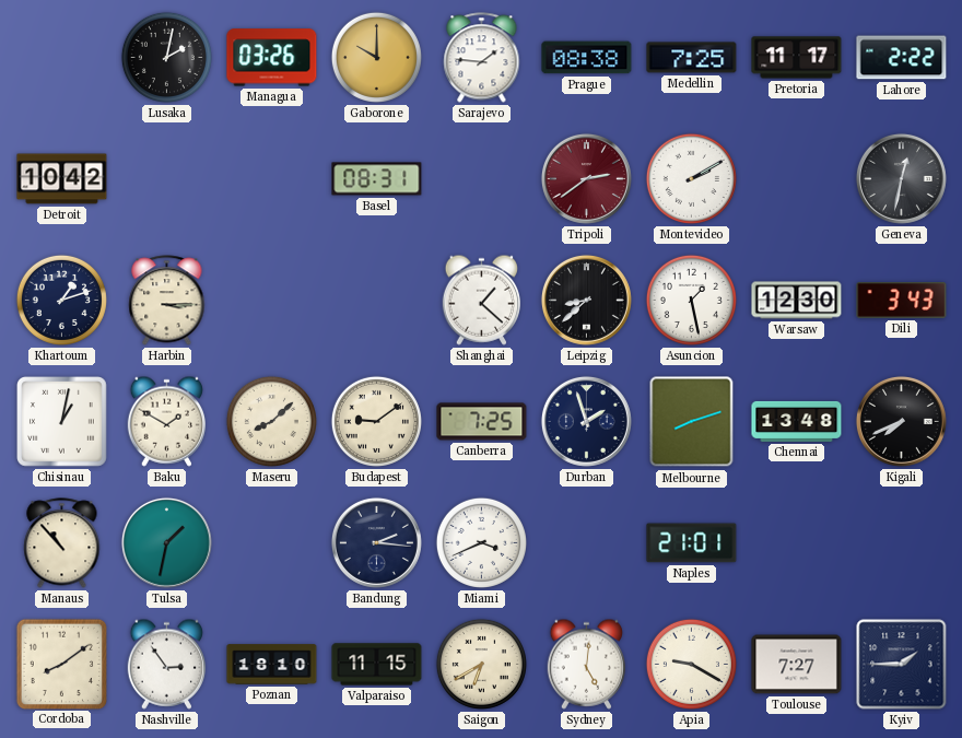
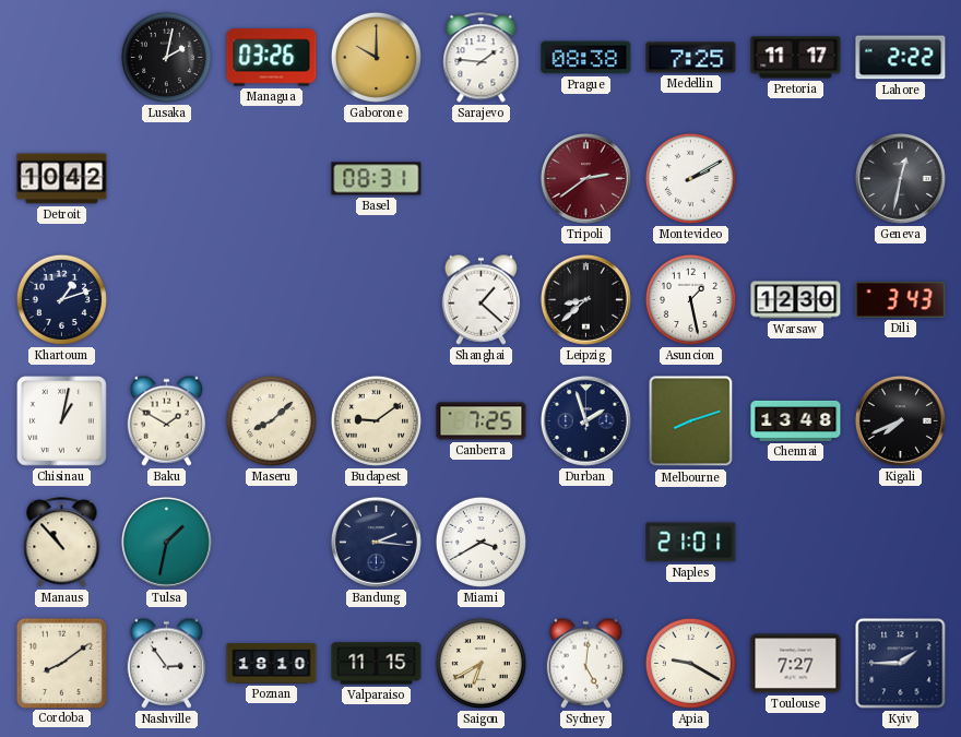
Harbin: 3:15 -> none
Miami: 3:41 -> 3:40
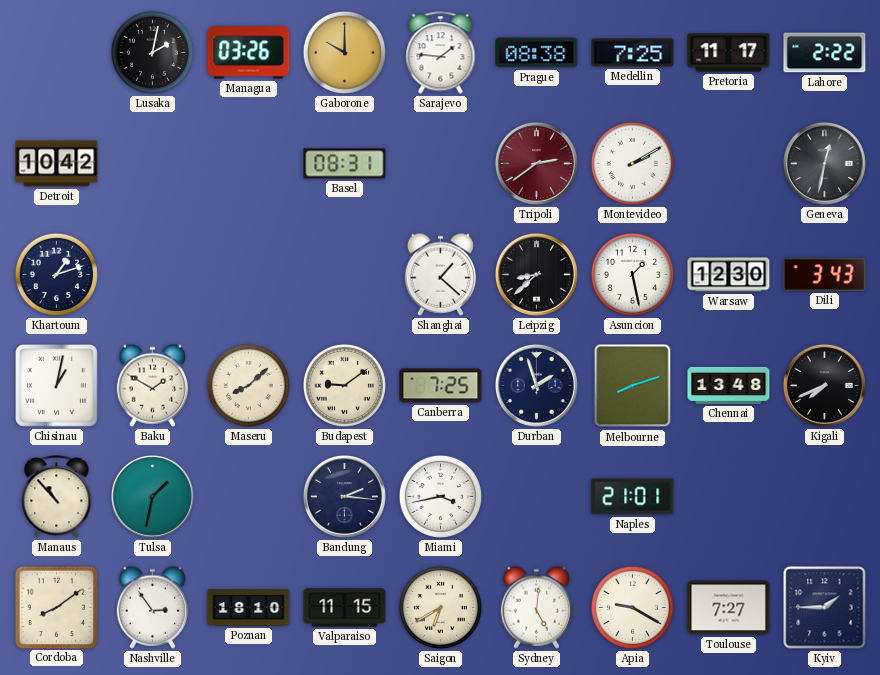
Miami: 3:40 -> 3:43
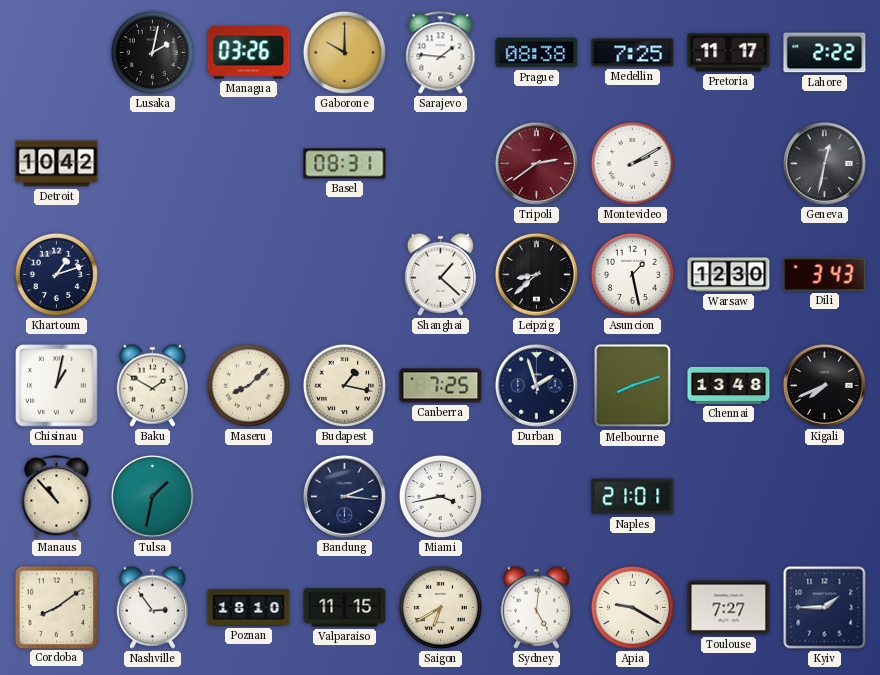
Budapest: 9:09 -> 1:17
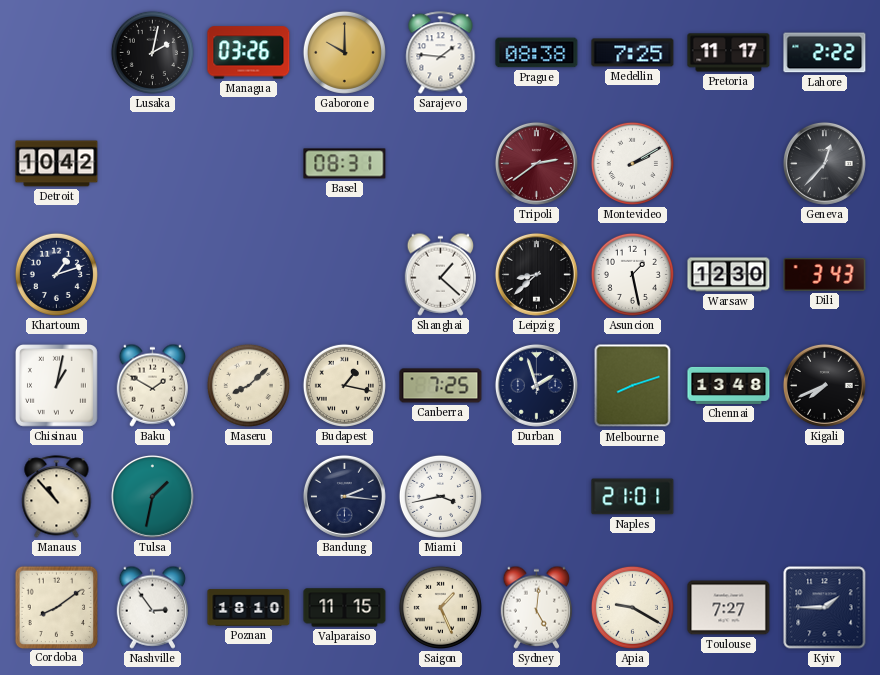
Geneva: 12:32 -> 12:37
Saigon: 6:40 -> 1:26
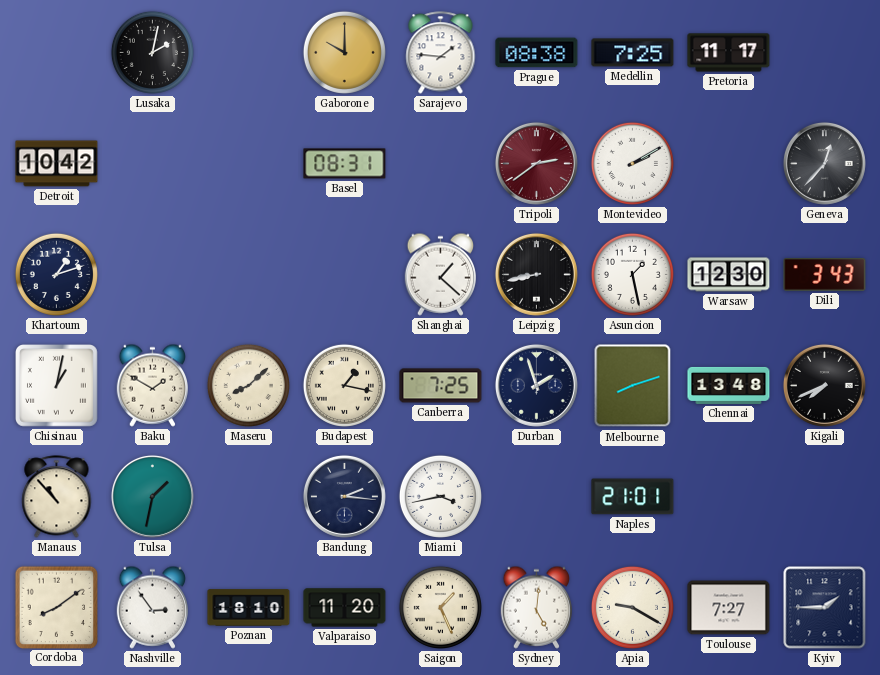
Managua: 03:26 -> none
Lahore: 2:22 -> none
Leipzig: 8:38 -> 8:43
Valparaiso: 11:15 -> 11:20
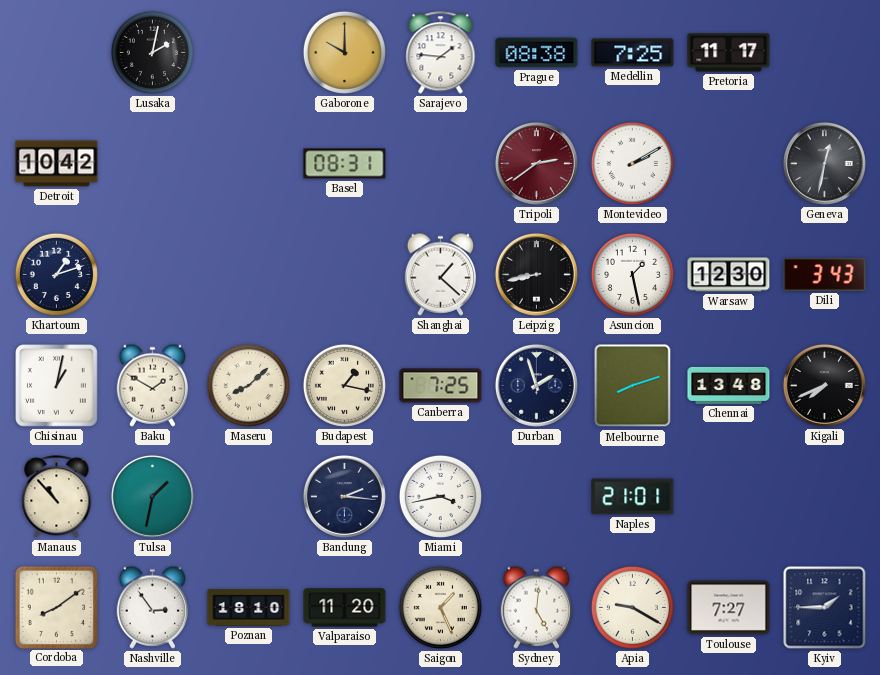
Geneva: 12:37 -> 12:32
